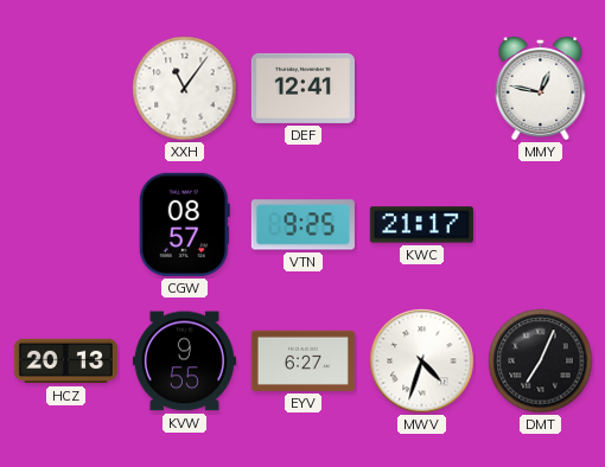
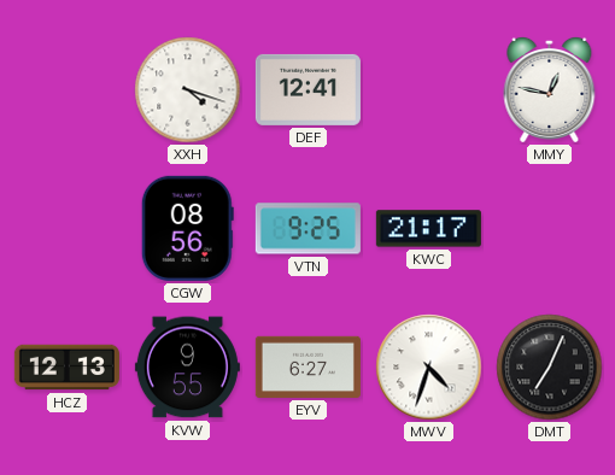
XXH: 11:06 -> 4:18
CGW: 08:57 -> 08:56
HCZ: 20:13 -> 12:13
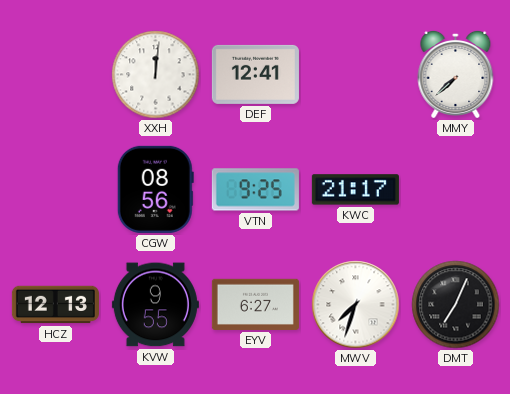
XXH: 4:18 -> 12:01
MMY: 12:47 -> 7:38
MWV: 4:33 -> 7:33
